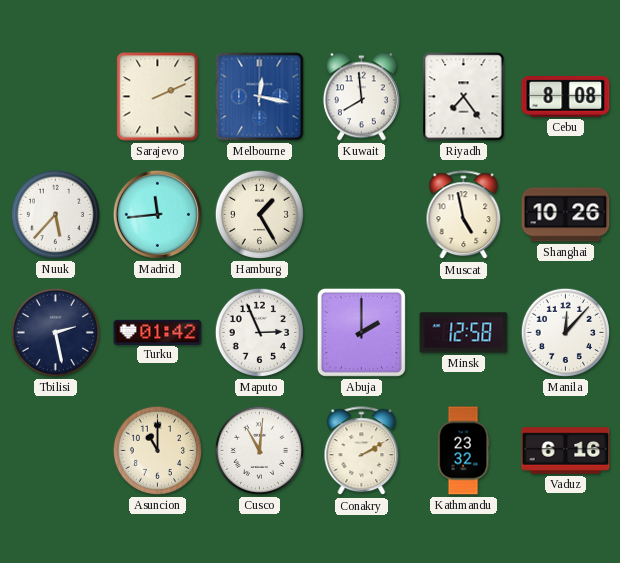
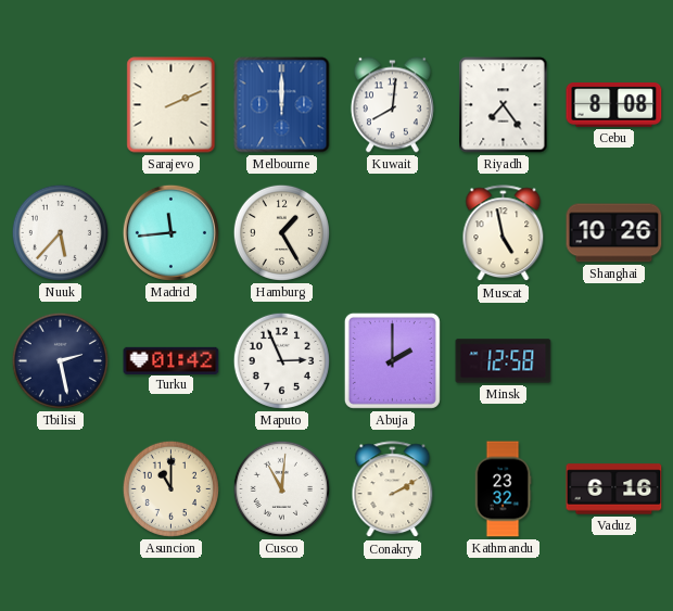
Melbourne: 12:17 -> 12:00
Kuwait: 7:59 -> 8:01
Manila: 12:07 -> none
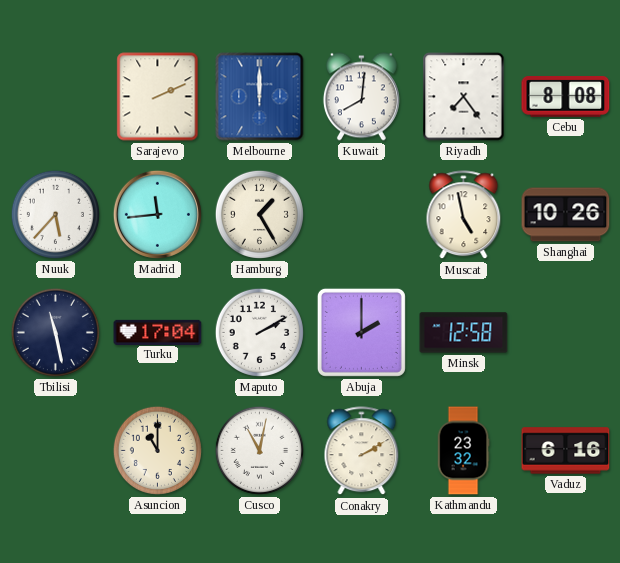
Tbilisi: 2:28 -> 11:28
Turku: 01:42 -> 17:04
Maputo: 2:56 -> 2:10
Cusco: 11:01 -> 11:02
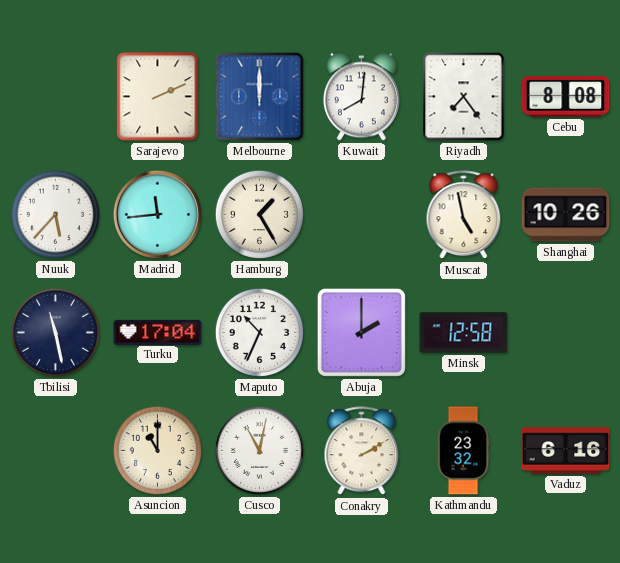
Maputo: 2:10 -> 10:34
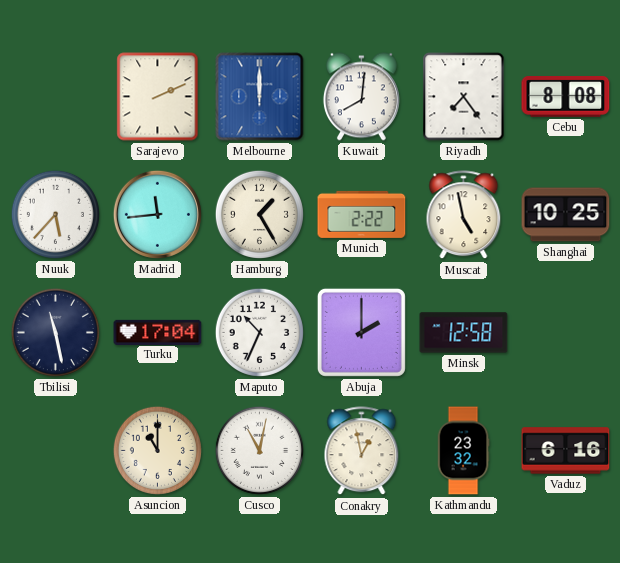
Munich: none -> 2:22
Shanghai: 10:26 -> 10:25
Conakry: 2:10 -> 12:58
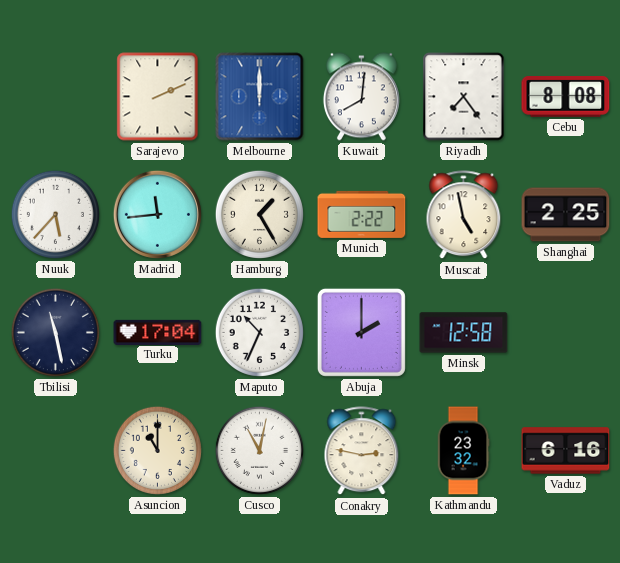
Shanghai: 10:25 -> 2:25
Conakry: 12:58 -> 2:47
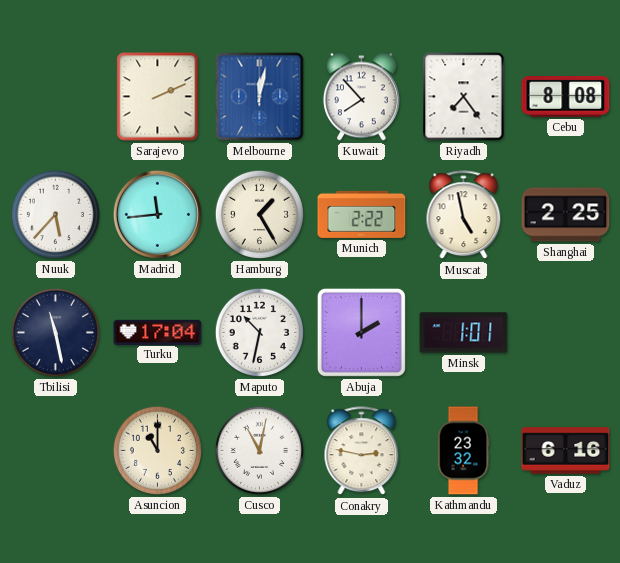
Melbourne: 12:00 -> 12:02
Kuwait: 8:01 -> 7:53
Maputo: 10:34 -> 10:32
Minsk: 12:58 -> 1:01
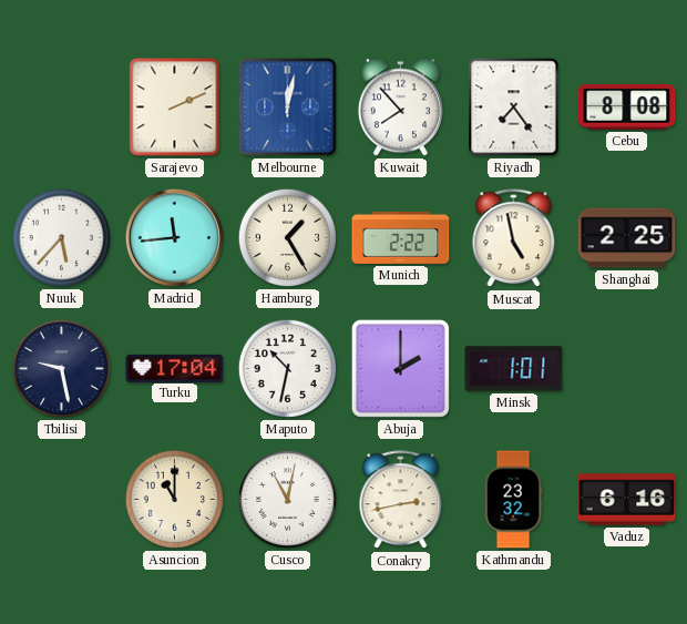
Tbilisi: 11:28 -> 9:28
Conakry: 2:47 -> 2:43
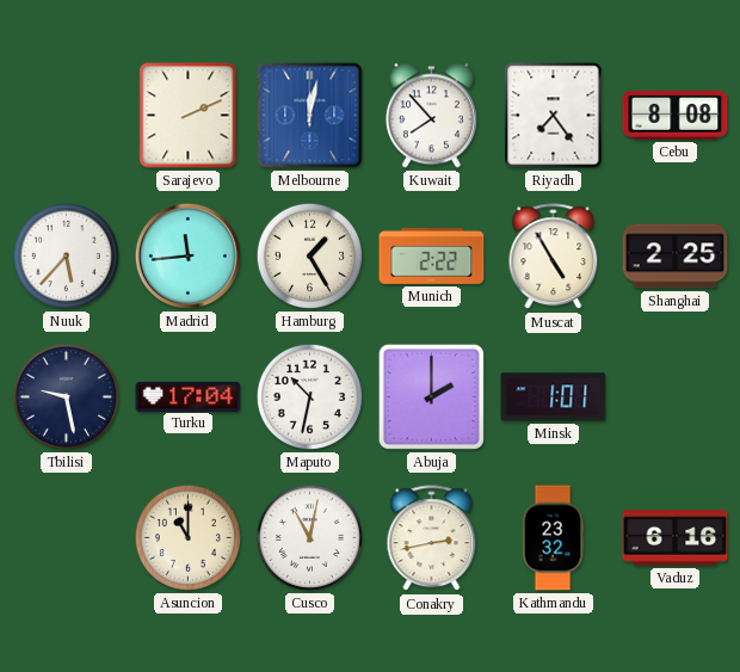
Muscat: 4:58 -> 4:55
